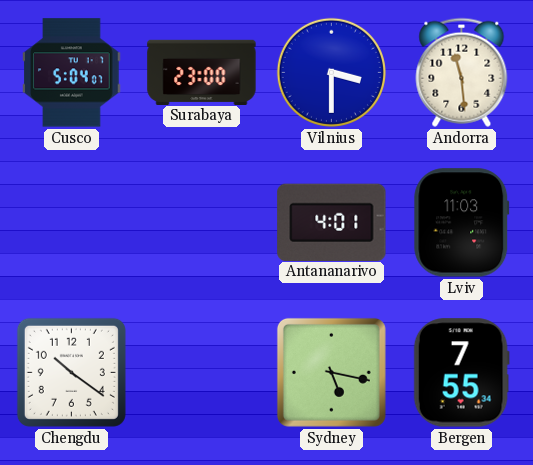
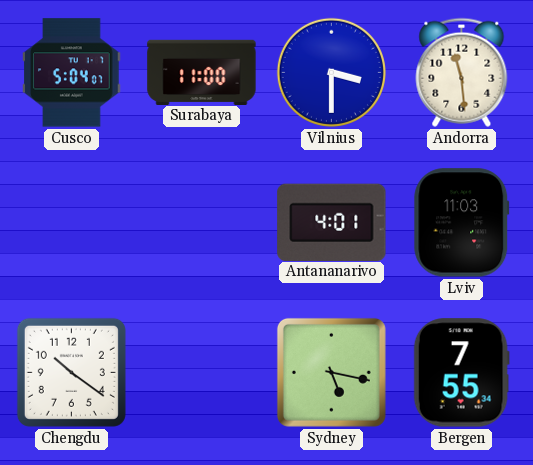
Surabaya: 23:00 -> 11:00
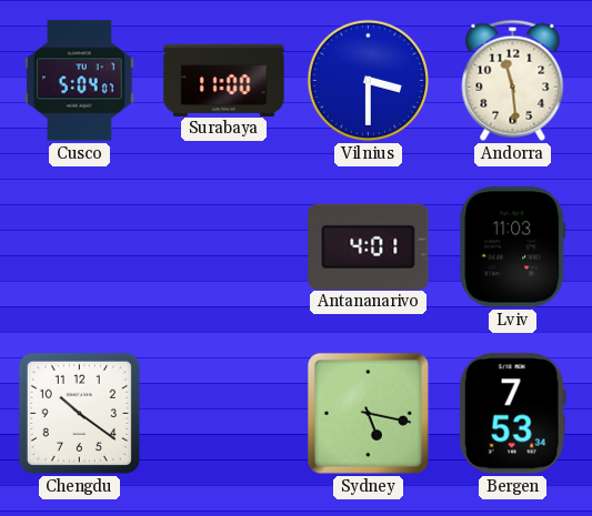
Bergen: 7:55 -> 7:53
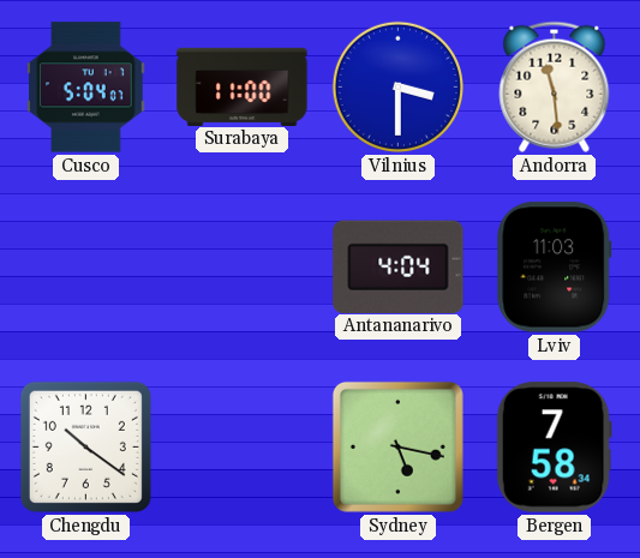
Antananarivo: 4:01 -> 4:04
Bergen: 7:53 -> 7:58
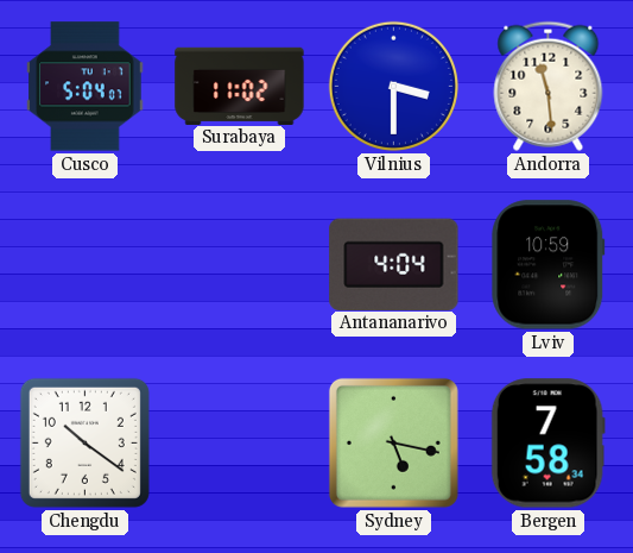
Surabaya: 11:00 -> 11:02
Lviv: 11:03 -> 10:59
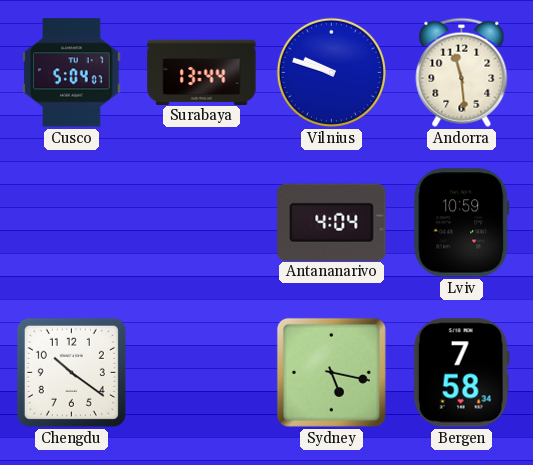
Surabaya: 11:02 -> 13:44
Vilnius: 3:30 -> 9:48
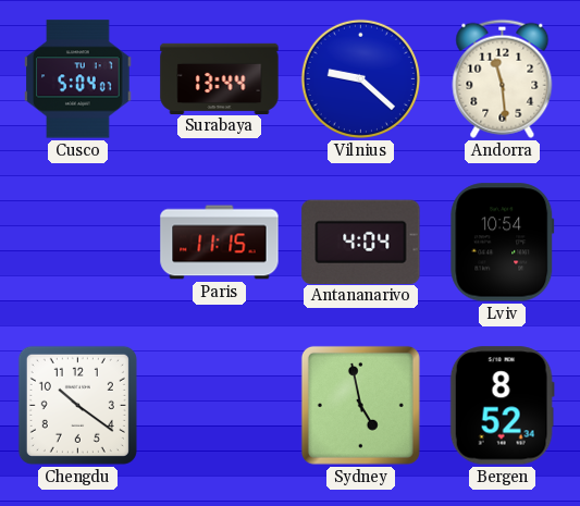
Vilnius: 9:48 -> 9:22
Paris: none -> 11:15
Lviv: 10:59 -> 10:54
Sydney: 5:17 -> 4:58
Bergen: 7:58 -> 8:52
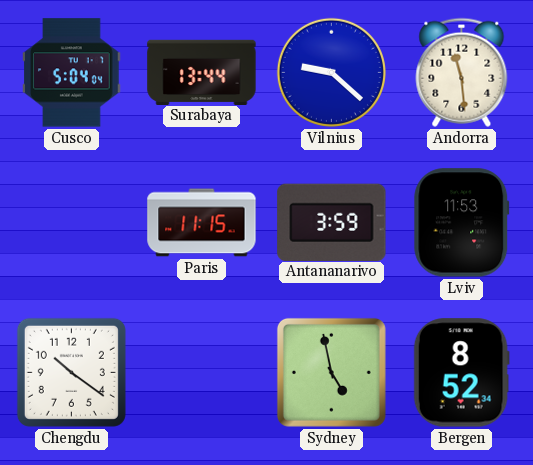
Cusco: 5:04:07 -> 5:04:04
Antananarivo: 4:04 -> 3:59
Lviv: 10:54 -> 11:53
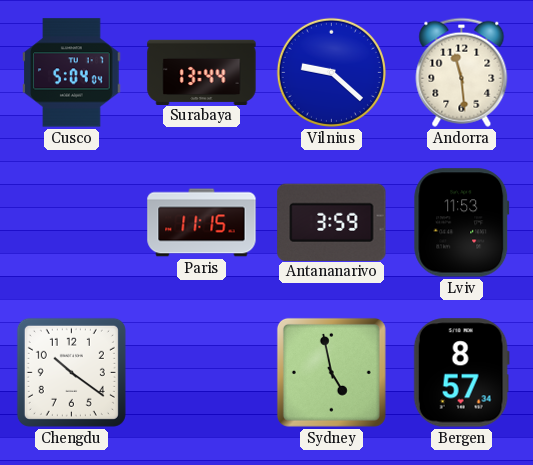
Bergen: 8:52 -> 8:57
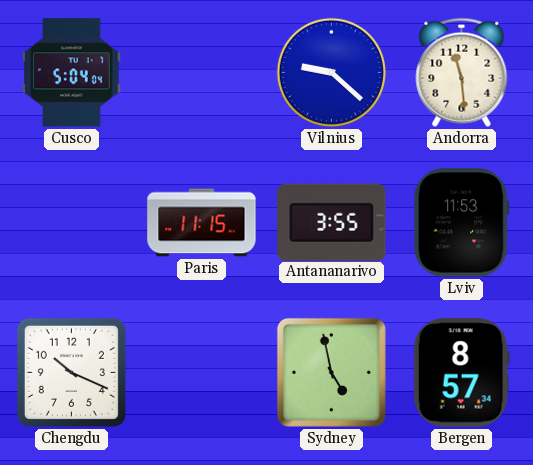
Surabaya: 13:44 -> none
Antananarivo: 3:59 -> 3:55
Chengdu: 10:21 -> 10:19
